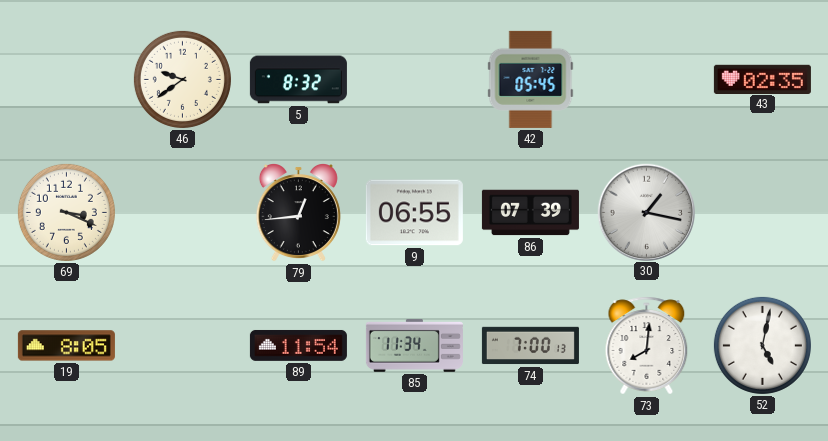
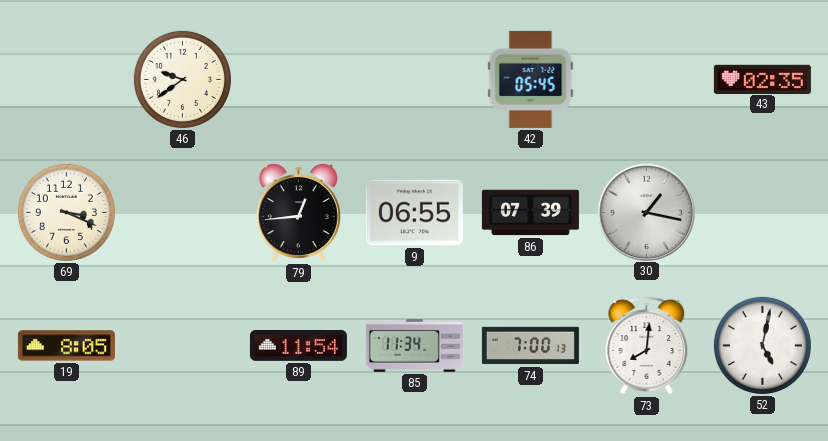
5: 8:32 -> none
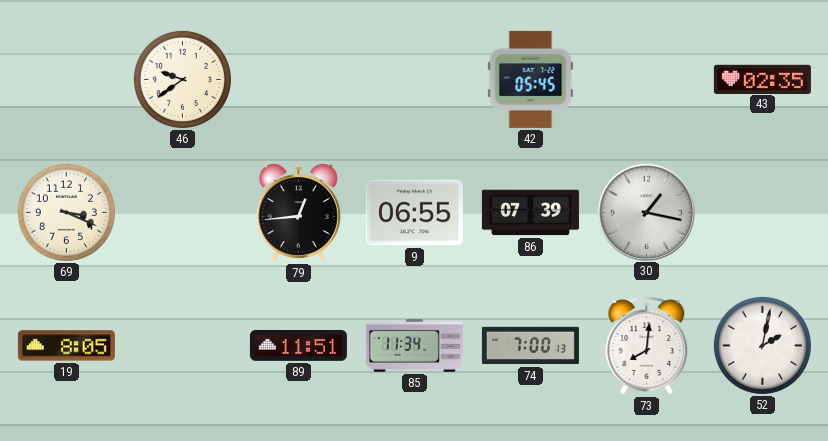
89: 11:54 -> 11:51
52: 5:02 -> 2:02
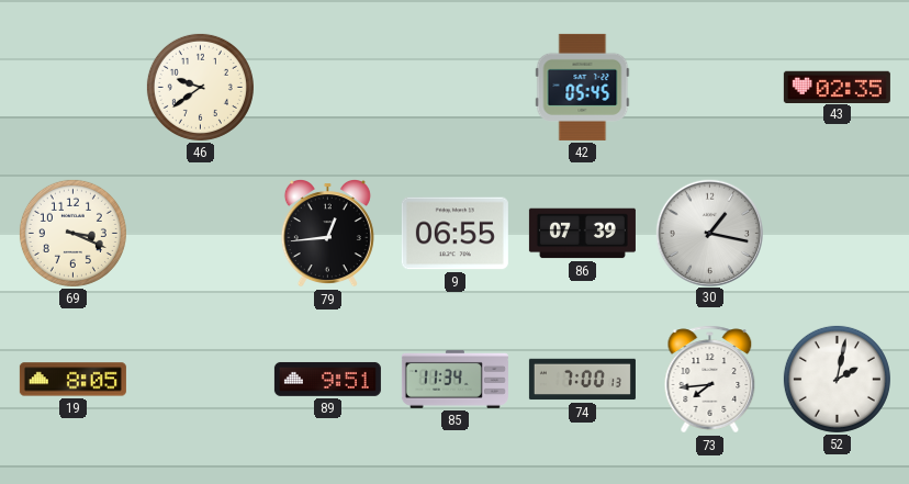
89: 11:51 -> 9:51
73: 8:01 -> 7:44
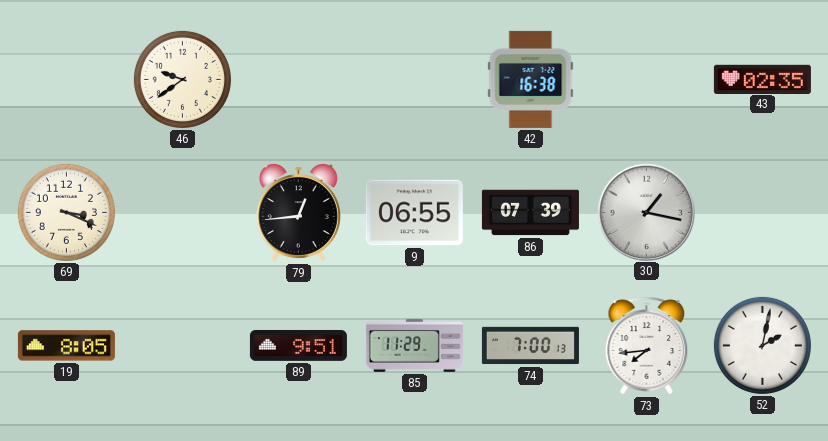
42: 05:45 -> 16:38
85: 11:34 -> 11:29
